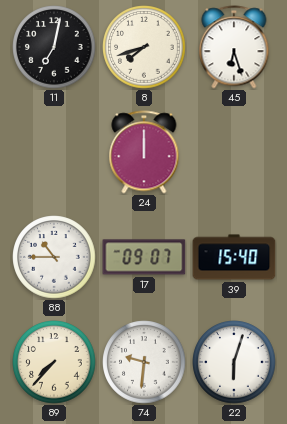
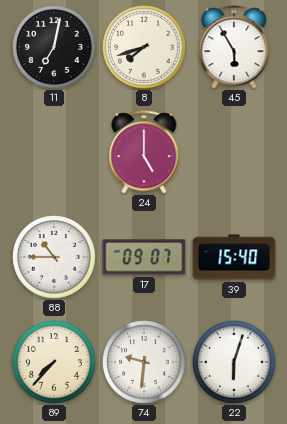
45: 6:27 -> 5:55
24: 12:00 -> 5:00
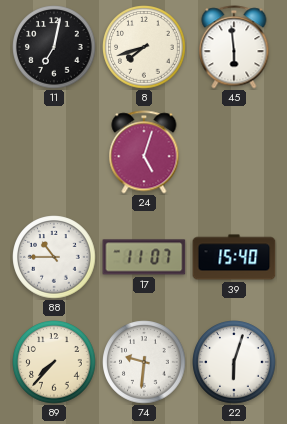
45: 5:55 -> 5:59
24: 5:00 -> 5:03
17: 09:07 -> 11:07
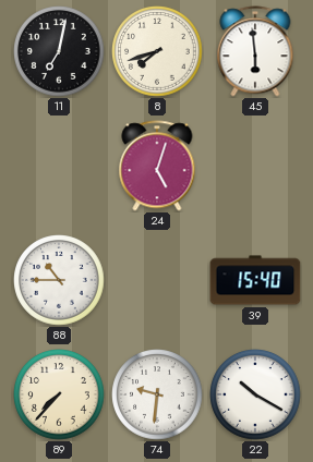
17: 11:07 -> none
22: 6:03 -> 10:20
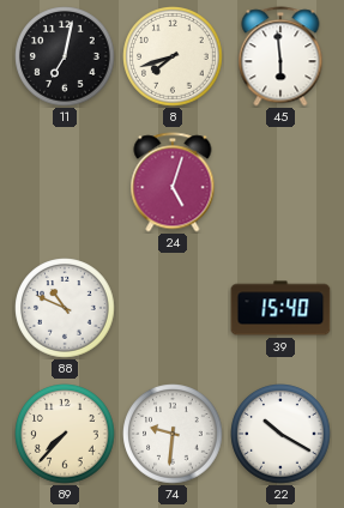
88: 10:45 -> 10:49
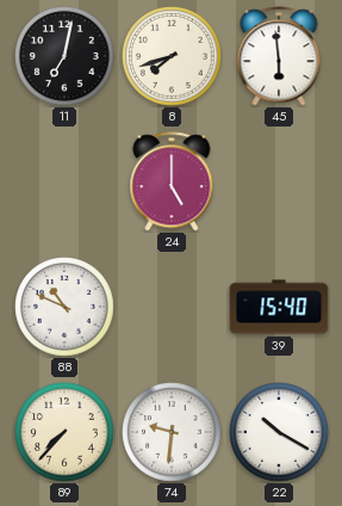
24: 5:03 -> 5:00
